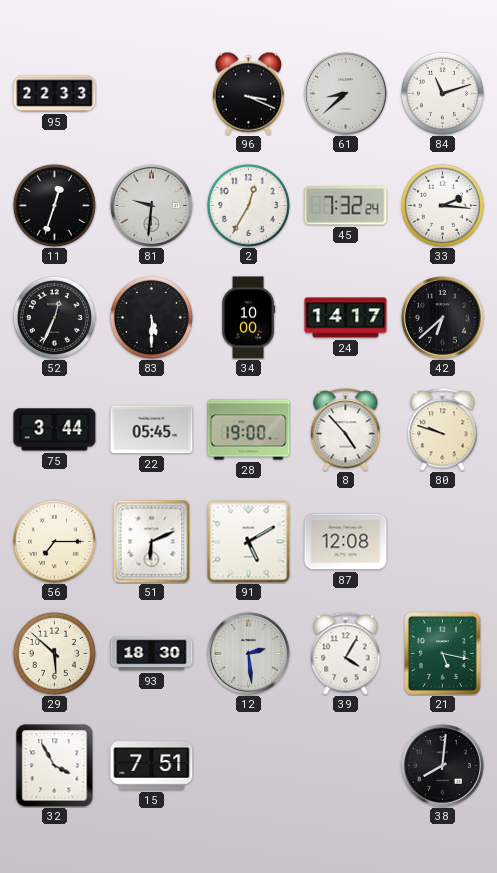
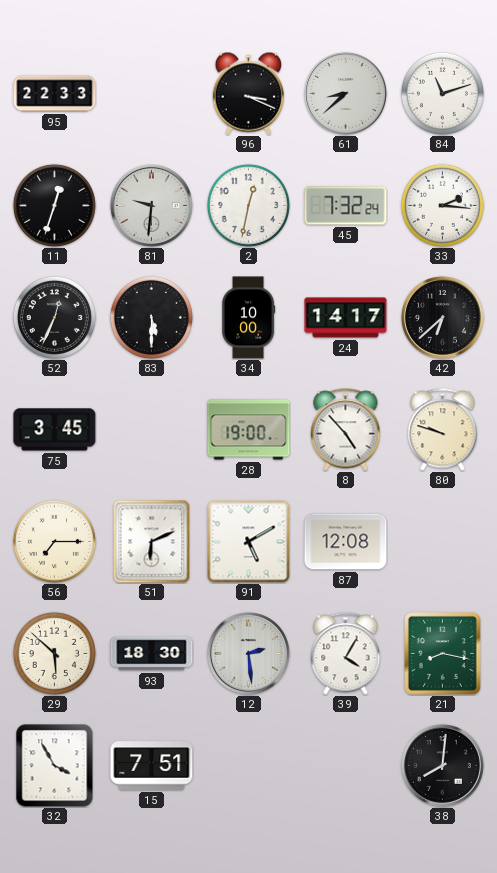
2: 12:35 -> 12:32
75: 3:44 -> 3:45
22: 05:45 -> none
21: 5:17 -> 8:17
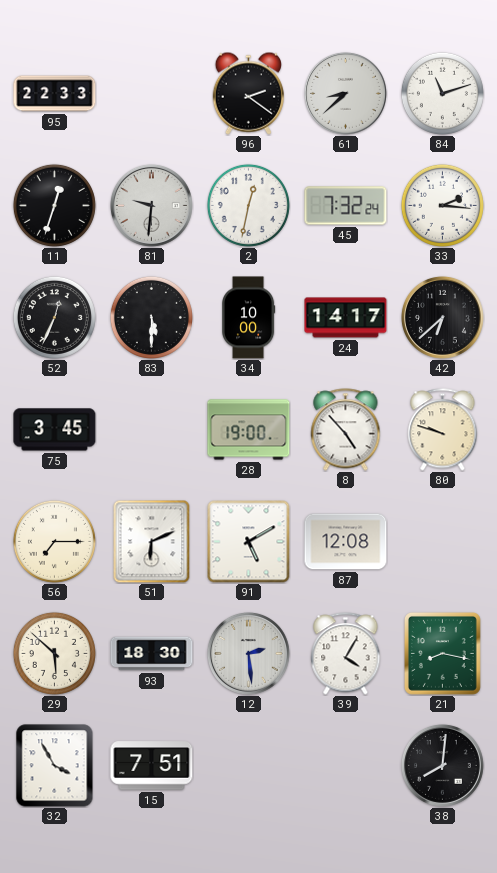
96: 3:19 -> 2:21
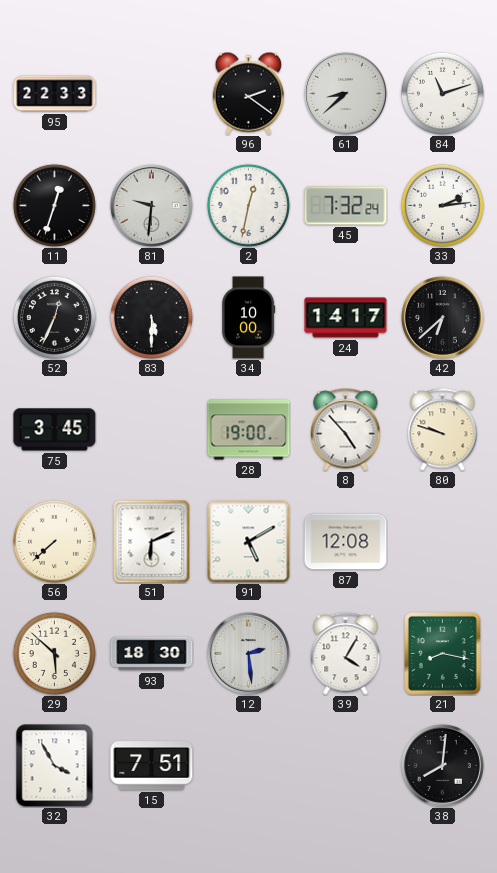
33: 2:16 -> 2:14
56: 7:15 -> 7:38
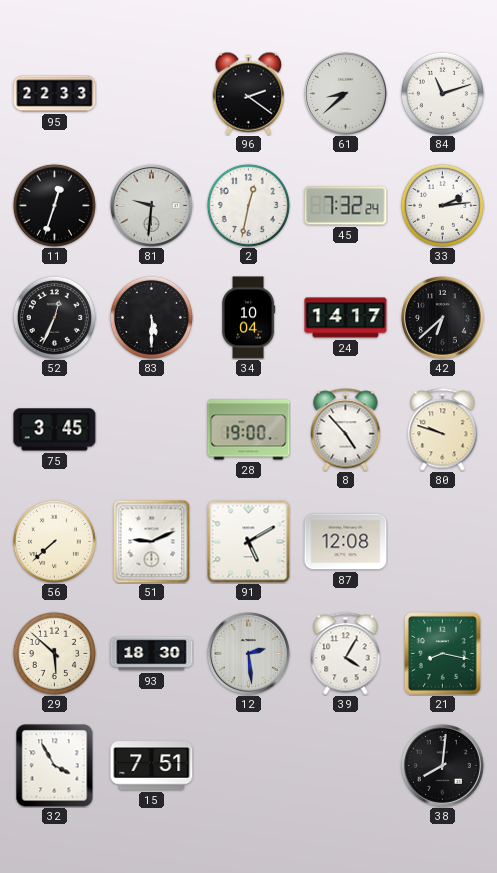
34: 10:00 -> 10:04
51: 6:11 -> 9:11
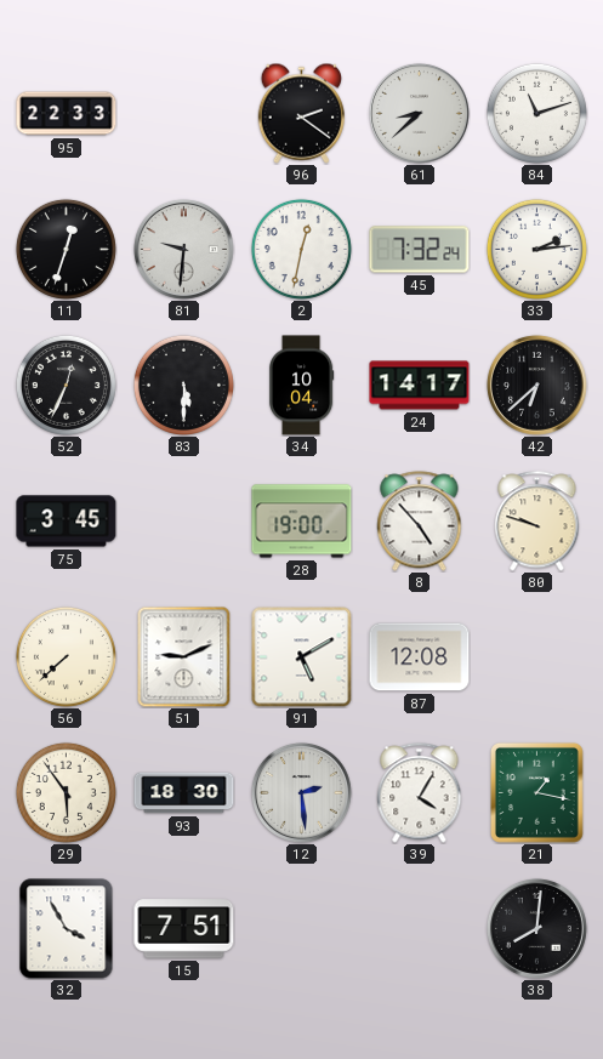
29: 5:52 -> 5:54
21: 8:17 -> 1:17
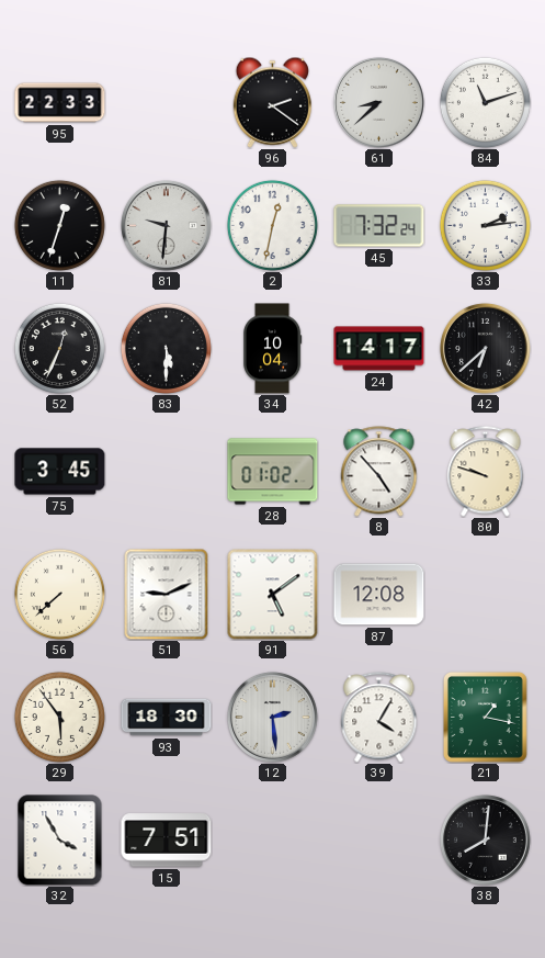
28: 19:00 -> 01:02
91: 5:10 -> 5:09
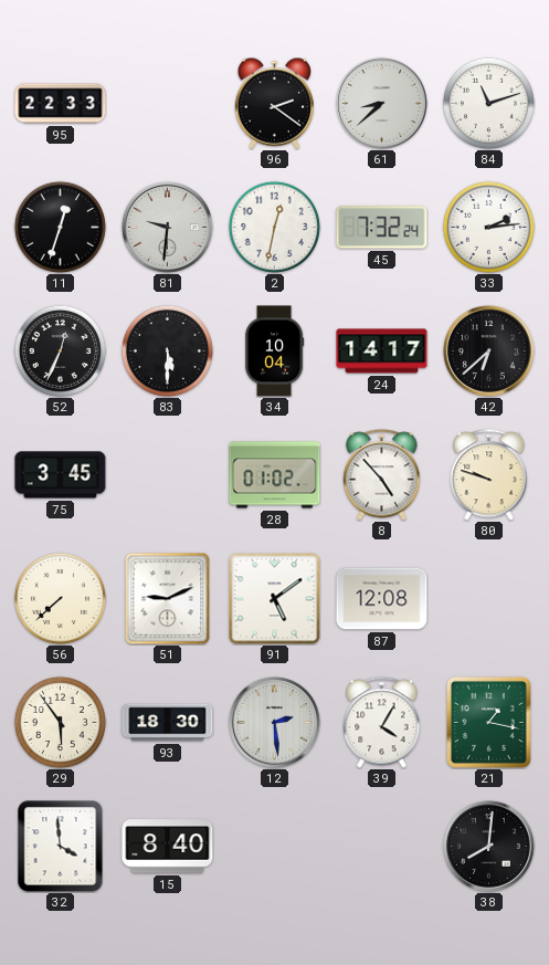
32: 3:55 -> 3:59
15: 7:51 -> 8:40
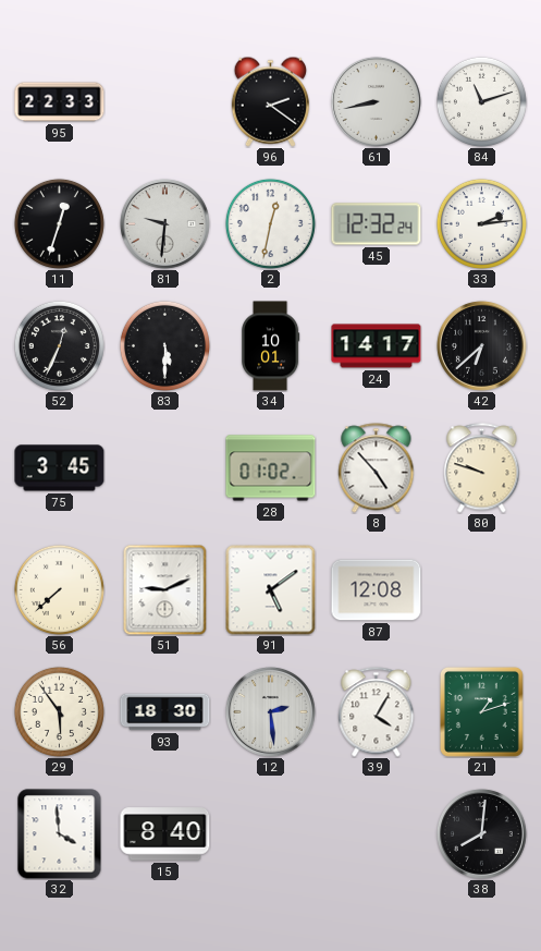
61: 8:38 -> 8:43
45: 7:32 -> 12:32
34: 10:04 -> 10:01
21: 1:17 -> 1:12
